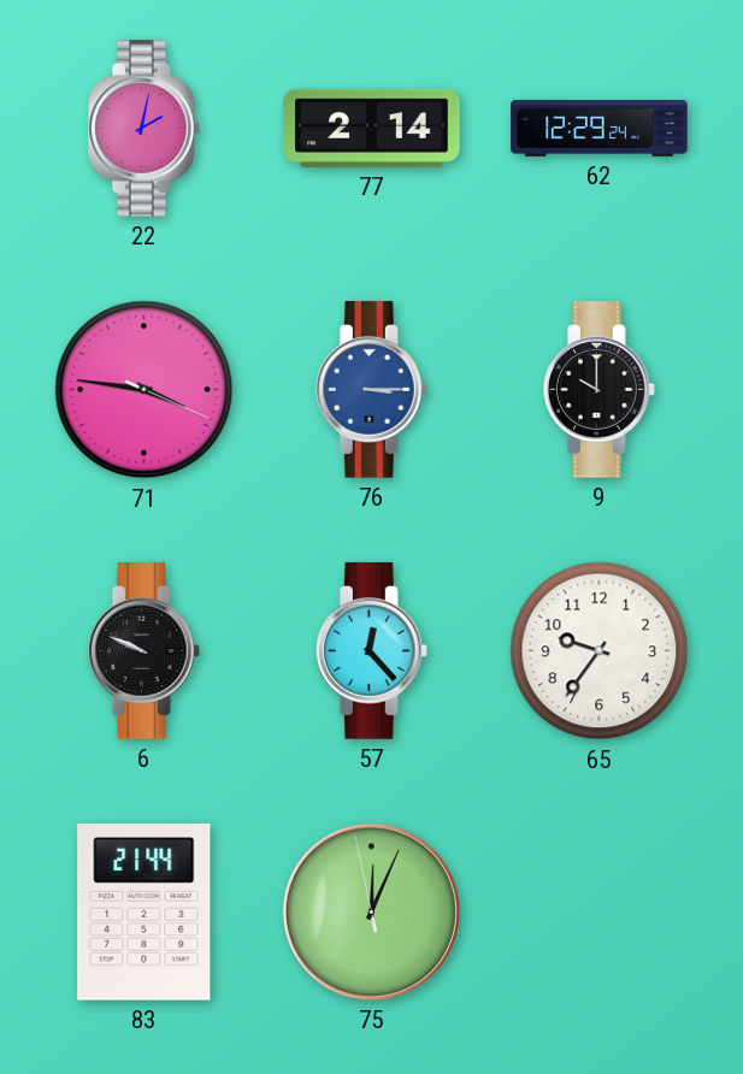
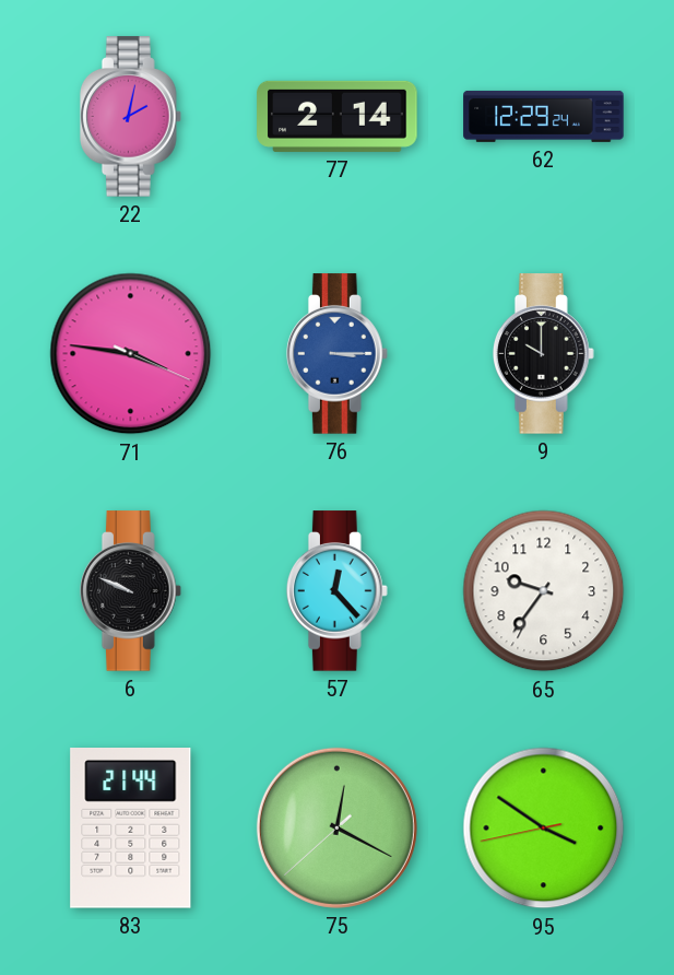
75: 12:03 -> 12:19
95: none -> 3:50
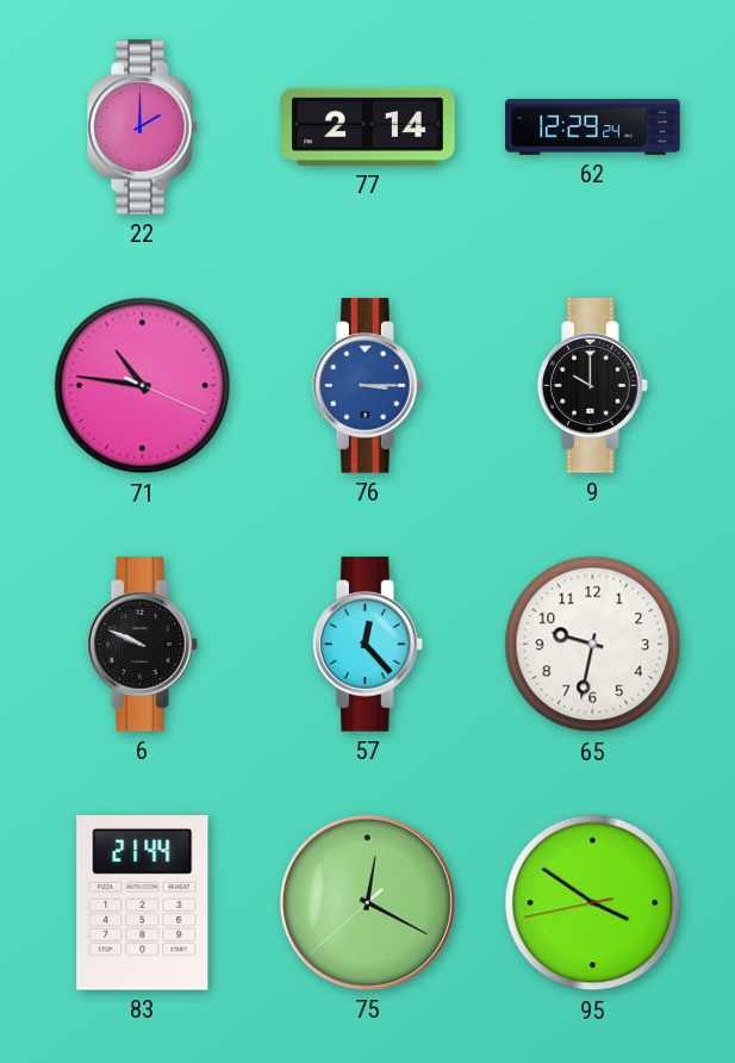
22: 2:02 -> 2:00
71: 3:46 -> 10:46
65: 9:36 -> 9:32
